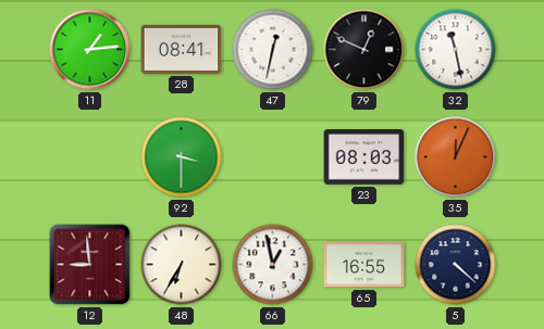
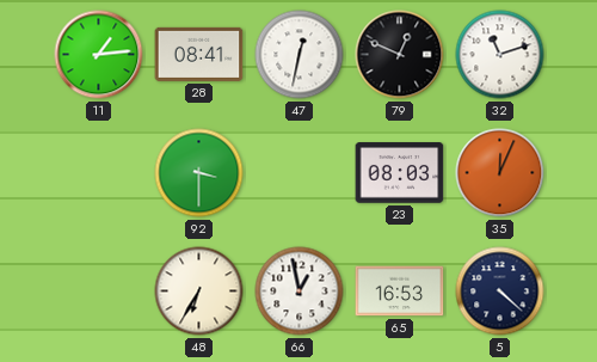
32: 11:28 -> 11:12
12: 8:59 -> none
65: 16:55 -> 16:53
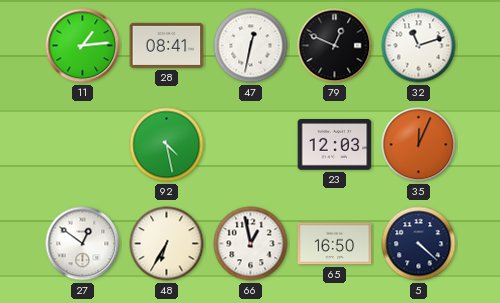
92: 3:30 -> 4:28
23: 08:03 -> 12:03
27: none -> 12:51
65: 16:53 -> 16:50
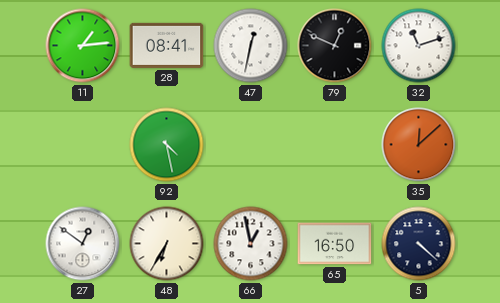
23: 12:03 -> none
35: 12:04 -> 12:08
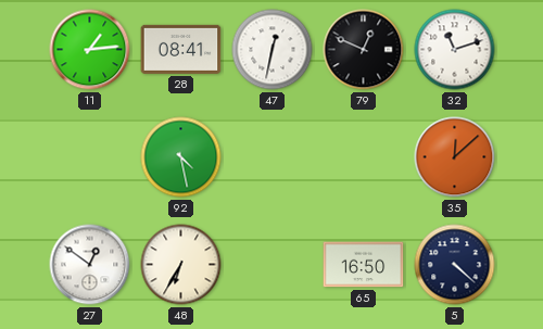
66: 12:58 -> none
